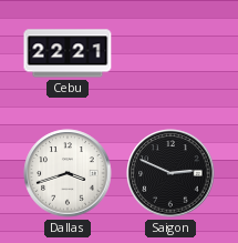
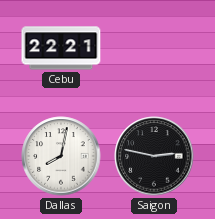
Dallas: 3:42 -> 8:02
Saigon: 2:49 -> 2:47
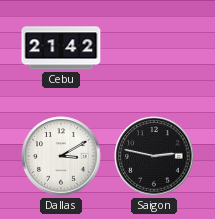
Cebu: 22:21 -> 21:42
Dallas: 8:02 -> 3:10
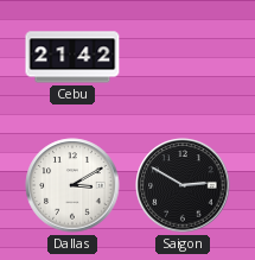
Saigon: 2:47 -> 2:50
